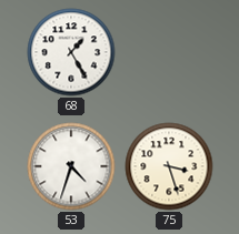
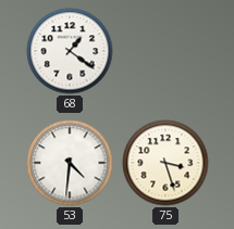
68: 1:25 -> 1:21
53: 4:33 -> 4:31
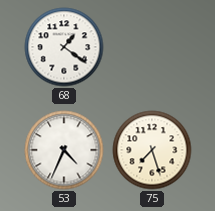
53: 4:31 -> 4:34
75: 3:27 -> 7:27
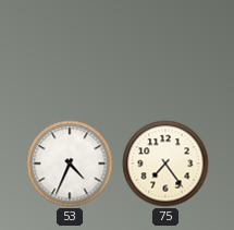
68: 1:21 -> none
75: 7:27 -> 7:24
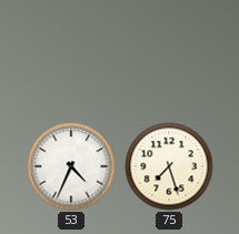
75: 7:24 -> 7:27
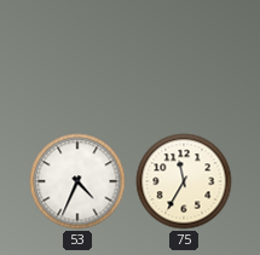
75: 7:27 -> 11:35
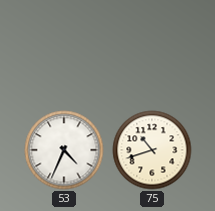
75: 11:35 -> 10:42
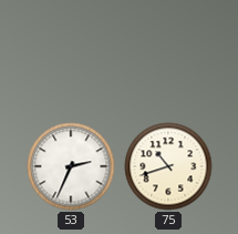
53: 4:34 -> 2:34
